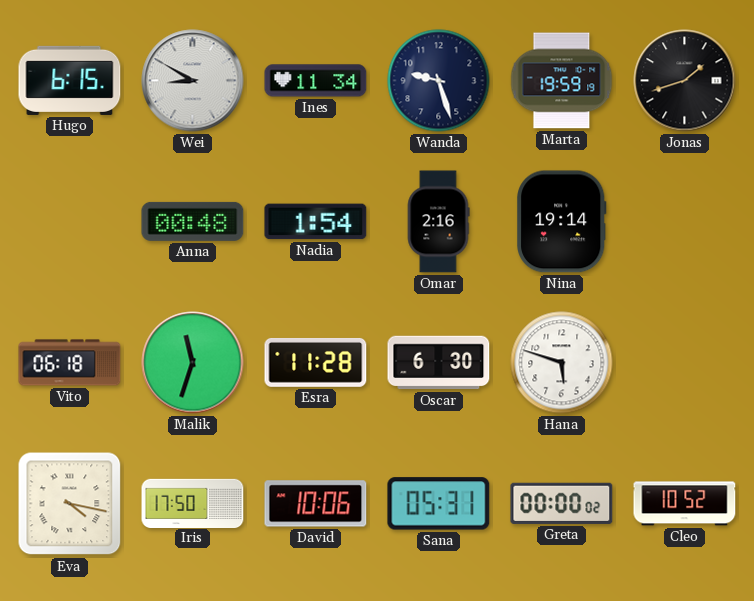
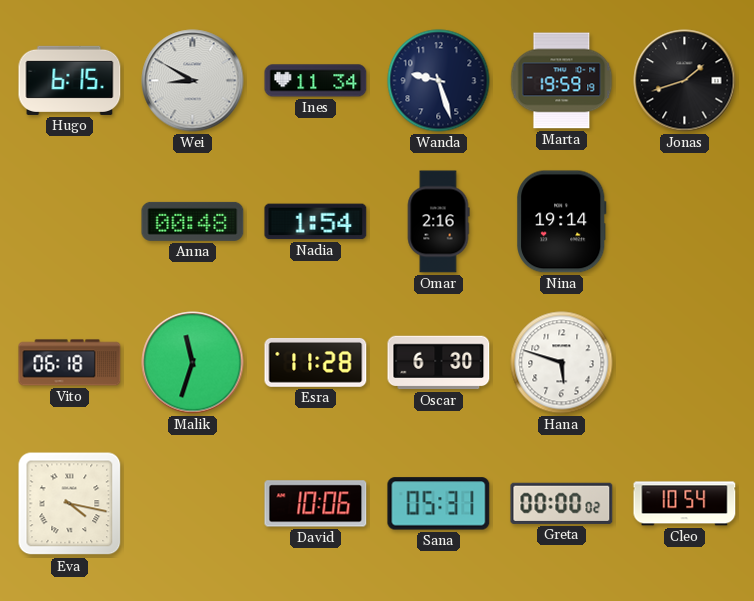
Iris: 17:50 -> none
Cleo: 10:52 -> 10:54
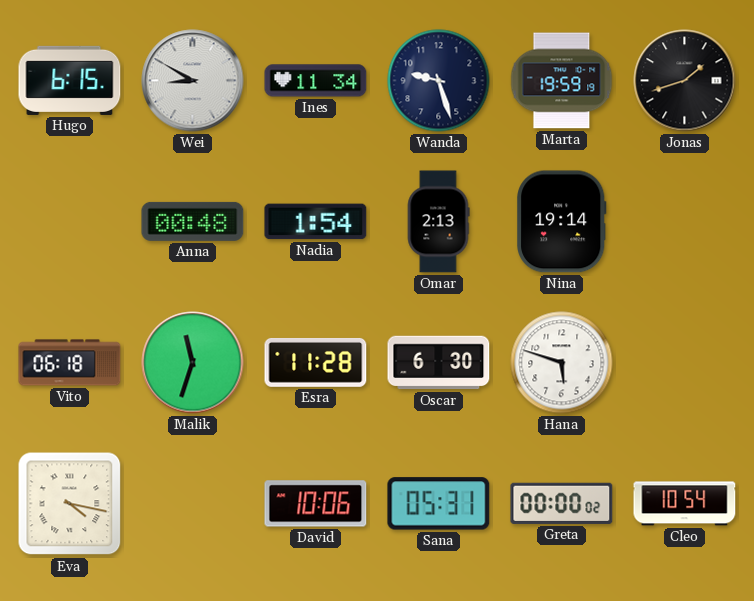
Omar: 2:16 -> 2:13
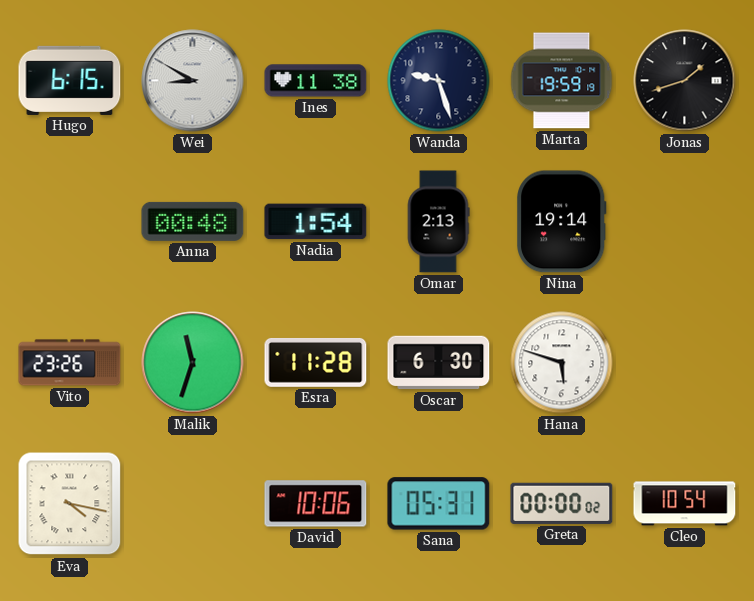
Ines: 11:34 -> 11:38
Vito: 06:18 -> 23:26
